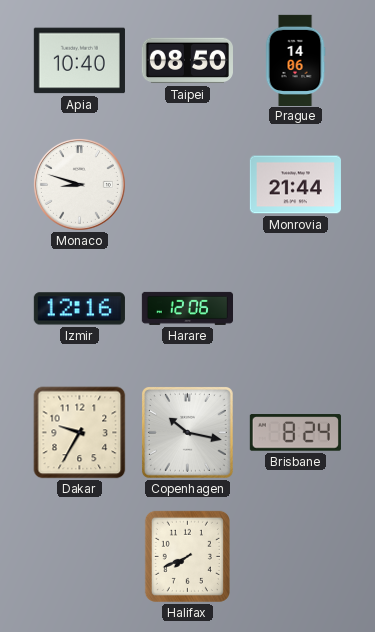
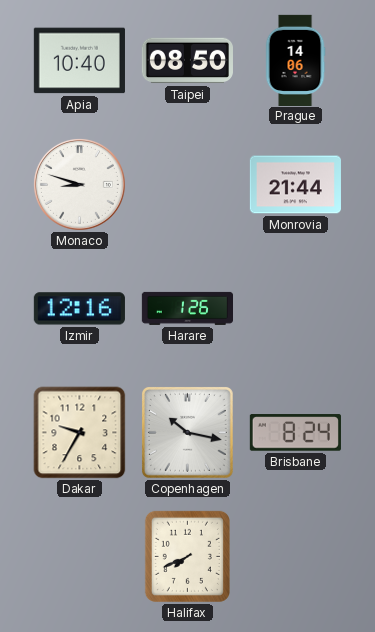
Harare: 12:06 -> 1:26
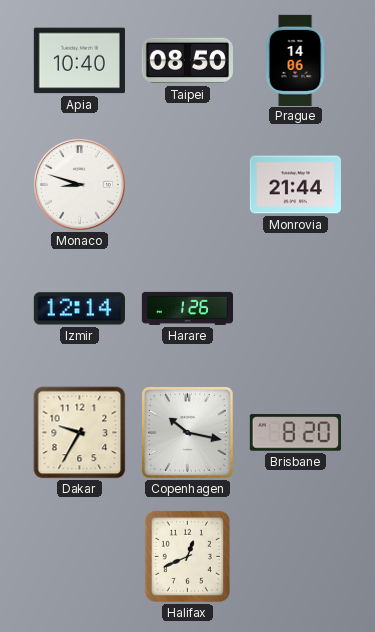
Izmir: 12:16 -> 12:14
Brisbane: 8:24 -> 8:20
Halifax: 7:41 -> 12:41
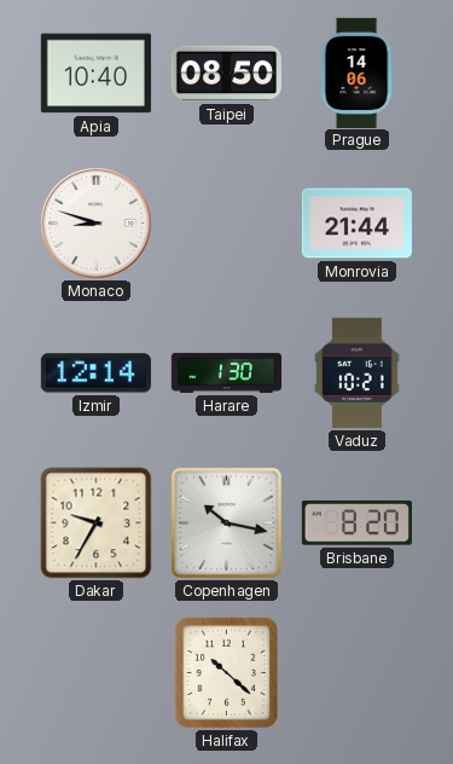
Harare: 1:26 -> 1:30
Vaduz: none -> 10:21
Halifax: 12:41 -> 10:22
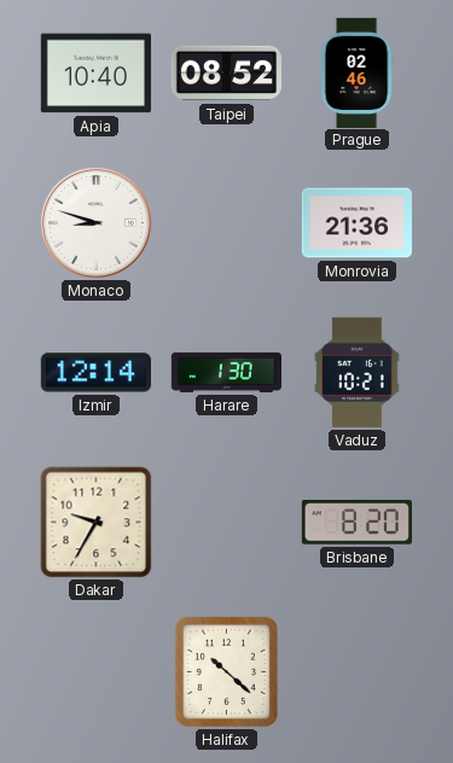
Taipei: 08:50 -> 08:52
Prague: 14:06 -> 02:46
Monrovia: 21:44 -> 21:36
Copenhagen: 10:17 -> none
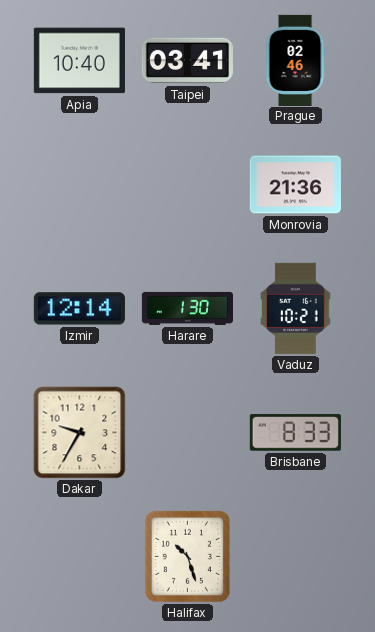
Taipei: 08:52 -> 03:41
Monaco: 8:48 -> none
Brisbane: 8:20 -> 8:33
Halifax: 10:22 -> 10:27
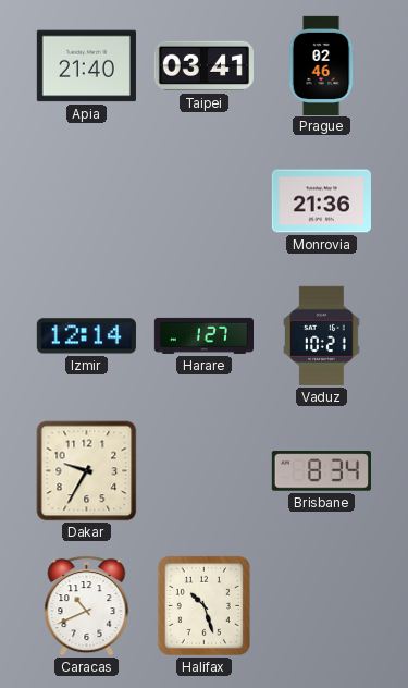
Apia: 10:40 -> 21:40
Harare: 1:30 -> 1:27
Brisbane: 8:33 -> 8:34
Caracas: none -> 10:41
